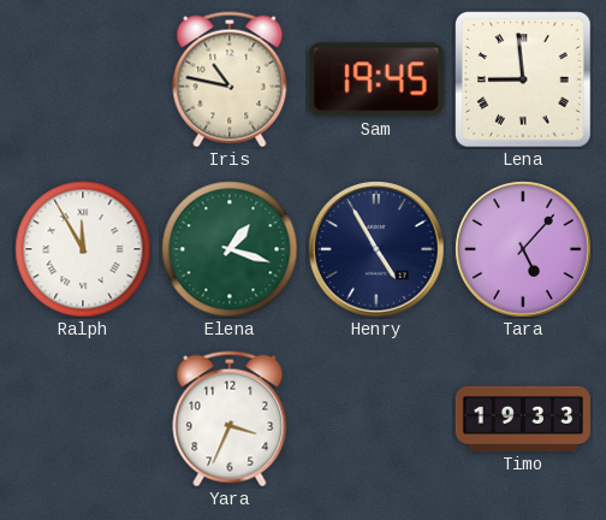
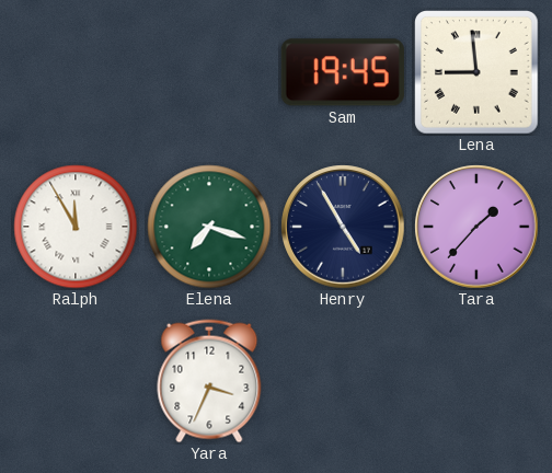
Iris: 10:47 -> none
Elena: 1:18 -> 7:18
Tara: 5:07 -> 1:37
Timo: 19:33 -> none
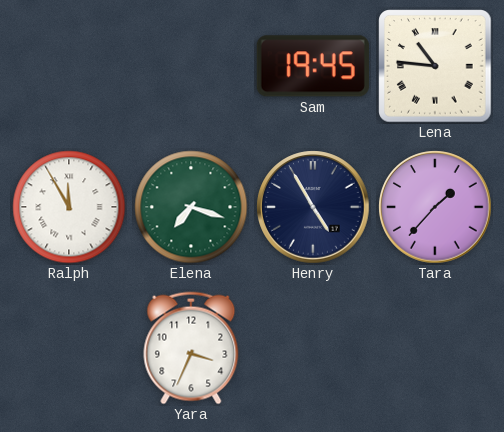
Lena: 8:59 -> 10:46
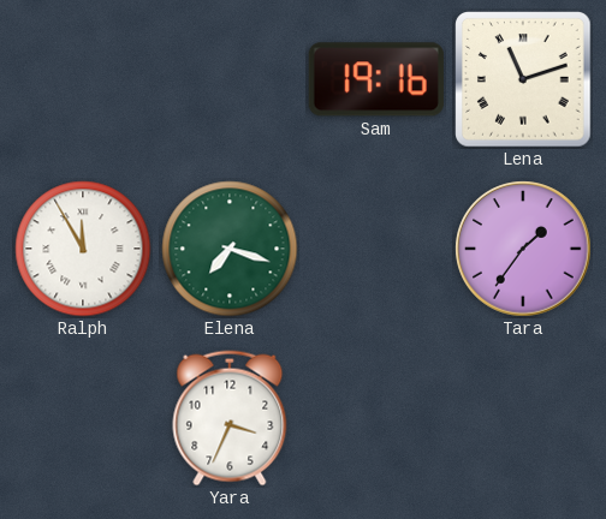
Sam: 19:45 -> 19:16
Lena: 10:46 -> 11:12
Henry: 4:55 -> none
Tara: 1:37 -> 1:36
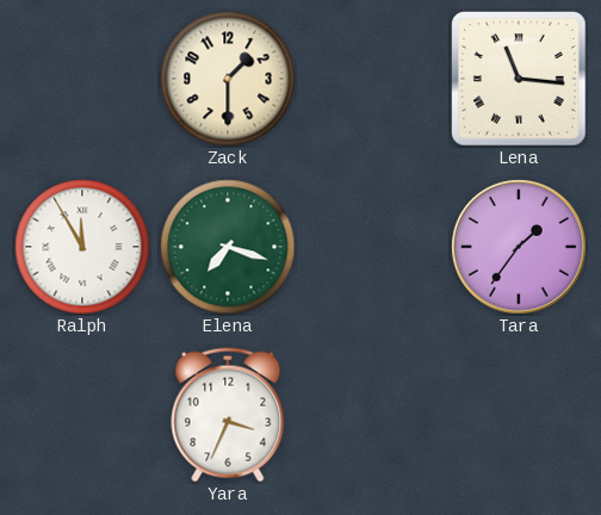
Zack: none -> 1:30
Sam: 19:16 -> none
Lena: 11:12 -> 11:16
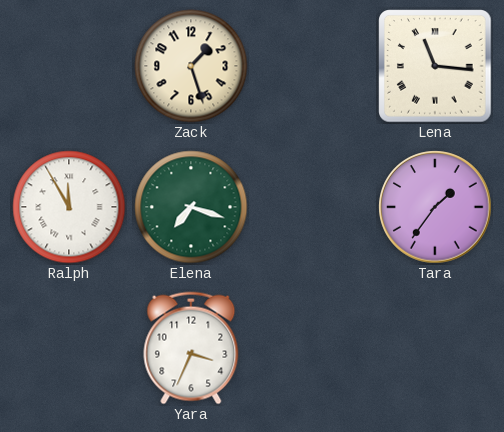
Zack: 1:30 -> 1:27
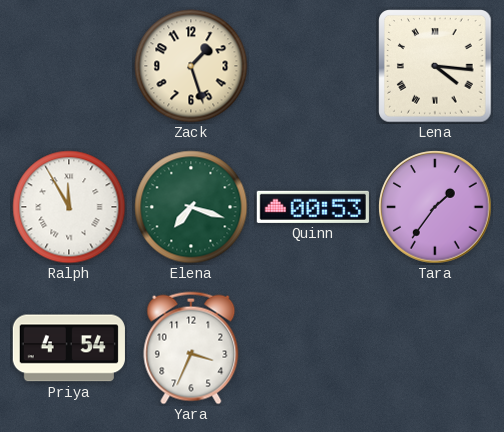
Lena: 11:16 -> 4:16
Quinn: none -> 00:53
Priya: none -> 4:54
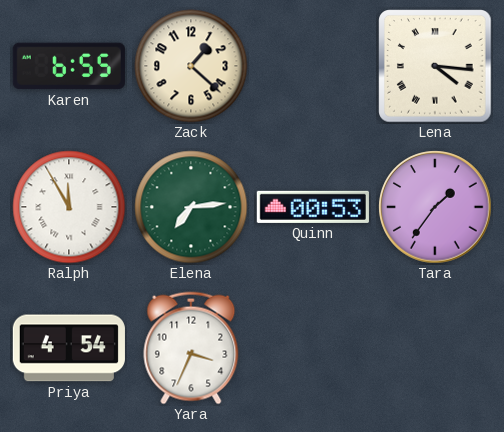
Karen: none -> 6:55
Zack: 1:27 -> 1:22
Elena: 7:18 -> 7:14
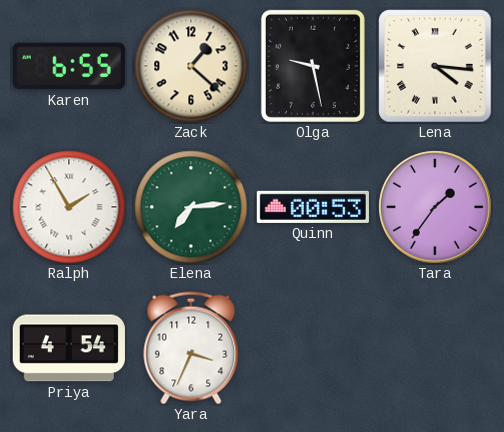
Olga: none -> 9:28
Ralph: 11:55 -> 1:55
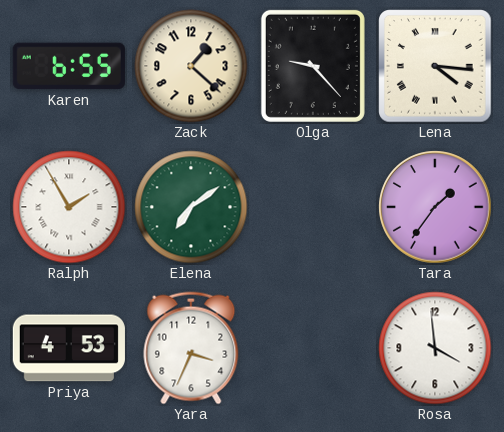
Olga: 9:28 -> 9:23
Elena: 7:14 -> 7:09
Quinn: 00:53 -> none
Priya: 4:54 -> 4:53
Rosa: none -> 3:59
